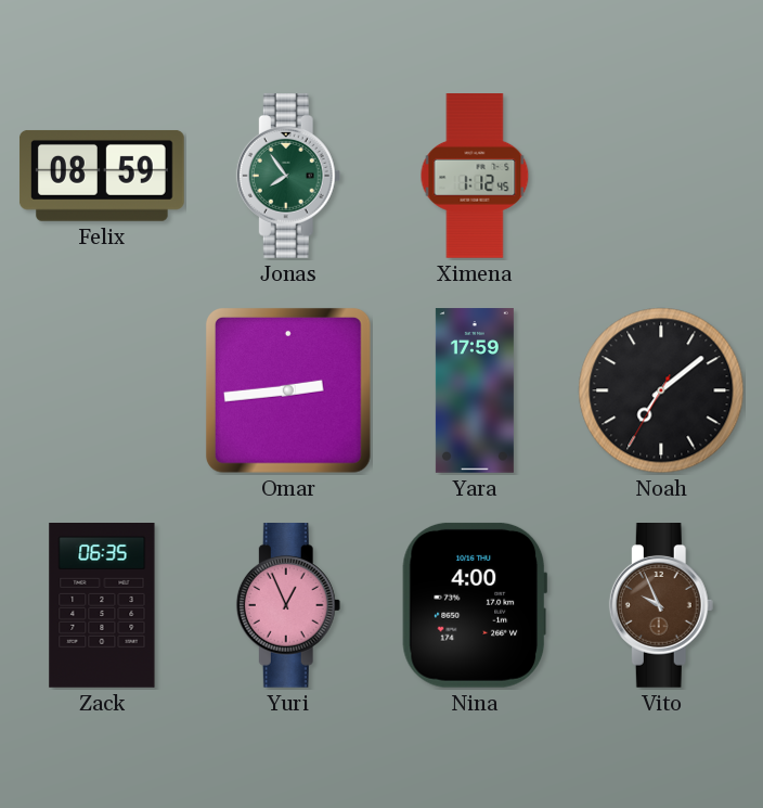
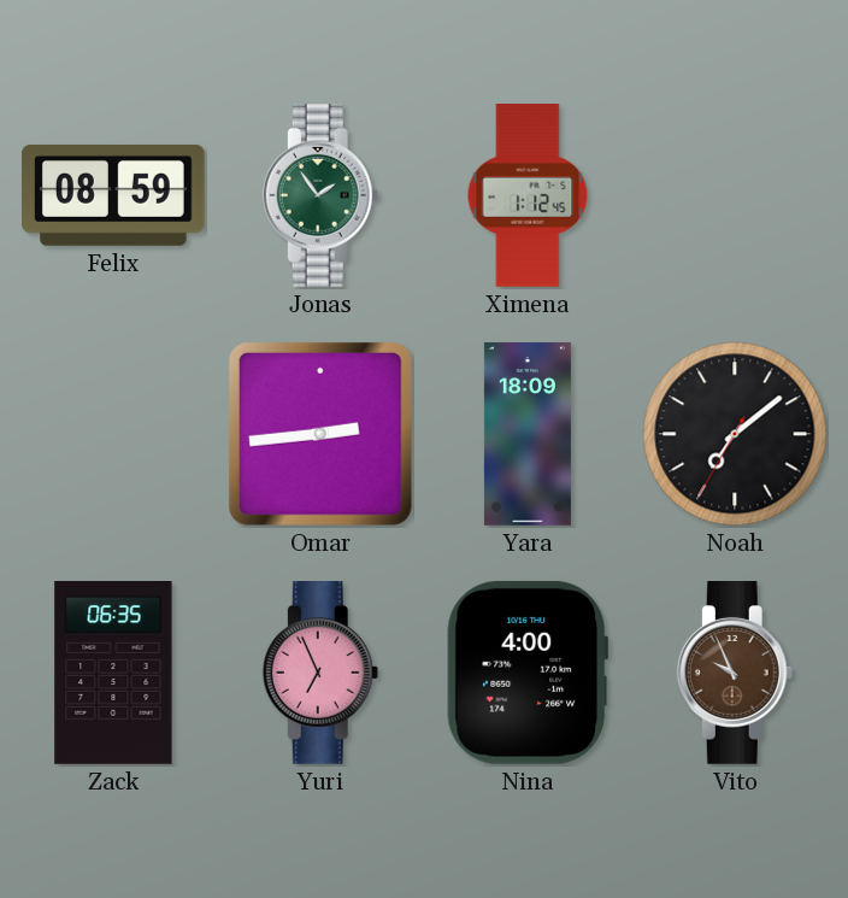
Jonas: 7:54 -> 1:54
Yara: 17:59 -> 18:09
Yuri: 12:56 -> 6:56
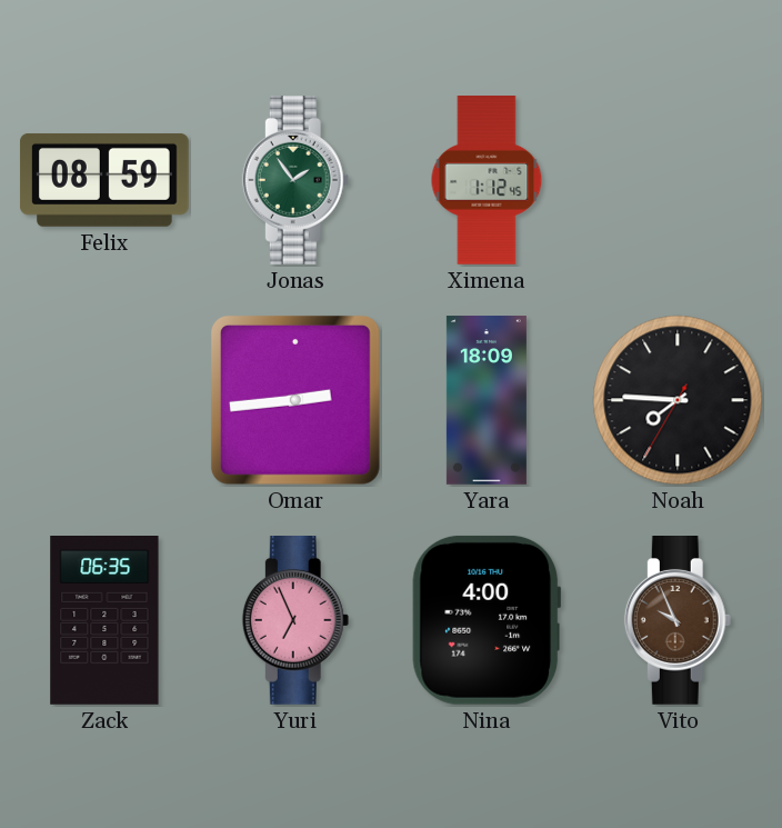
Noah: 7:08 -> 7:45
